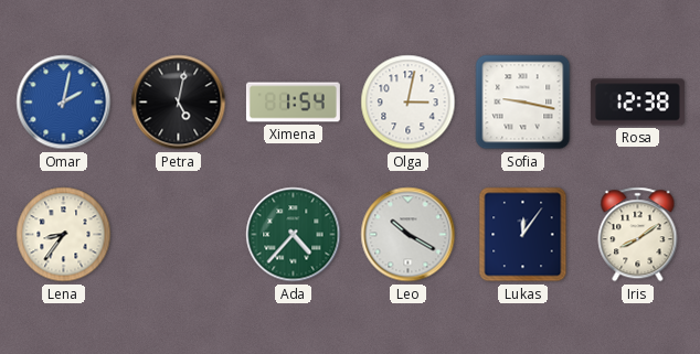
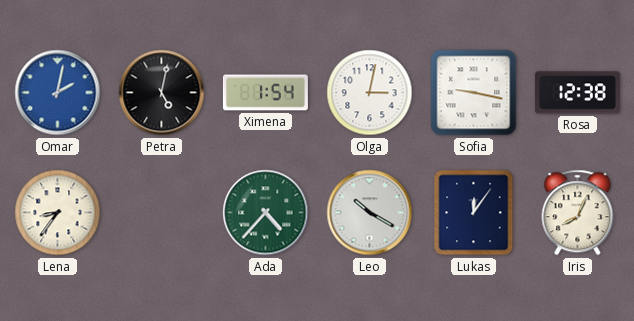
Iris: 8:09 -> 8:04
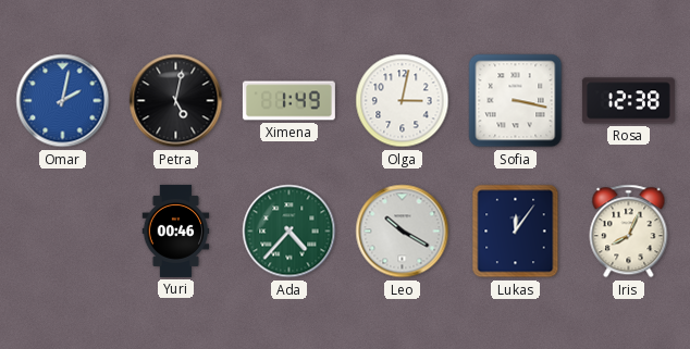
Ximena: 1:54 -> 1:49
Sofia: 9:17 -> 3:17
Lena: 8:36 -> none
Yuri: none -> 00:46
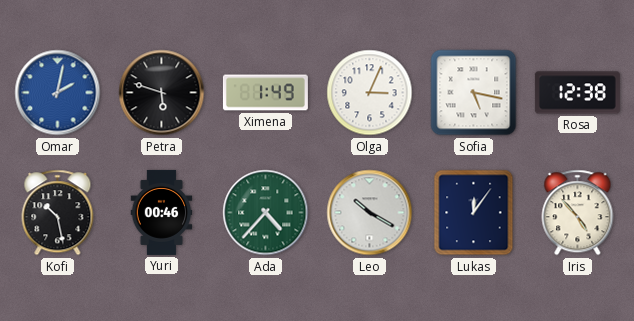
Petra: 5:02 -> 5:48
Olga: 3:02 -> 3:04
Sofia: 3:17 -> 5:17
Kofi: none -> 10:28
Iris: 8:04 -> 4:53
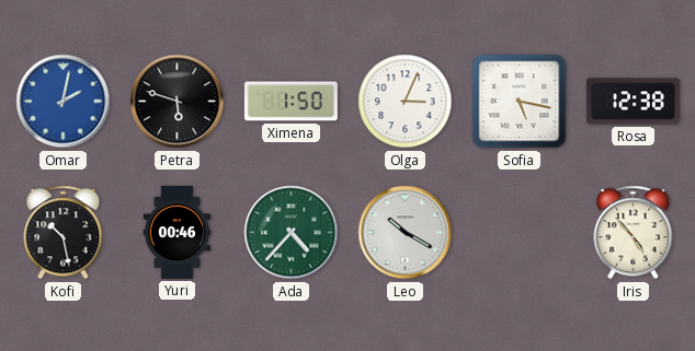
Ximena: 1:49 -> 1:50
Lukas: 12:06 -> none
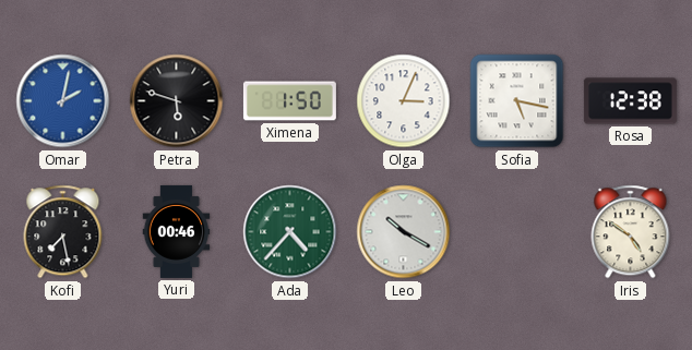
Kofi: 10:28 -> 7:28
Iris: 4:53 -> 4:51
